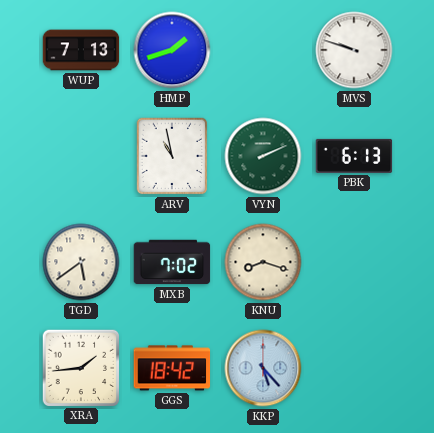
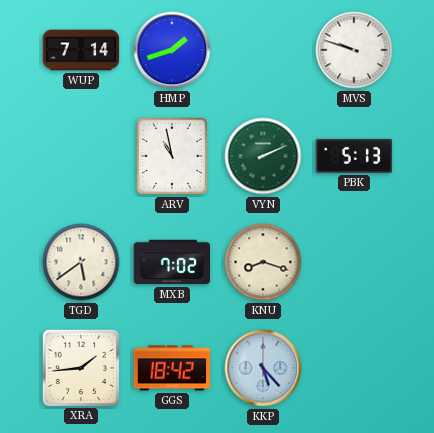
WUP: 7:13 -> 7:14
PBK: 6:13 -> 5:13
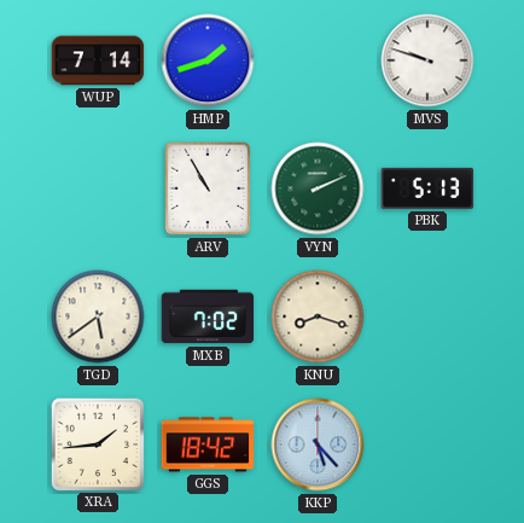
ARV: 10:58 -> 10:55
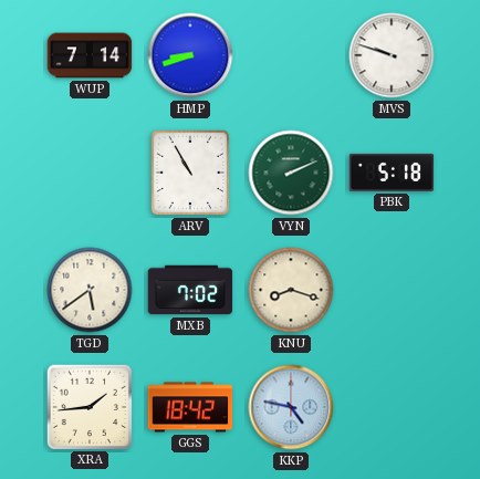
HMP: 1:42 -> 8:42
PBK: 5:13 -> 5:18
KKP: 5:23 -> 4:47
